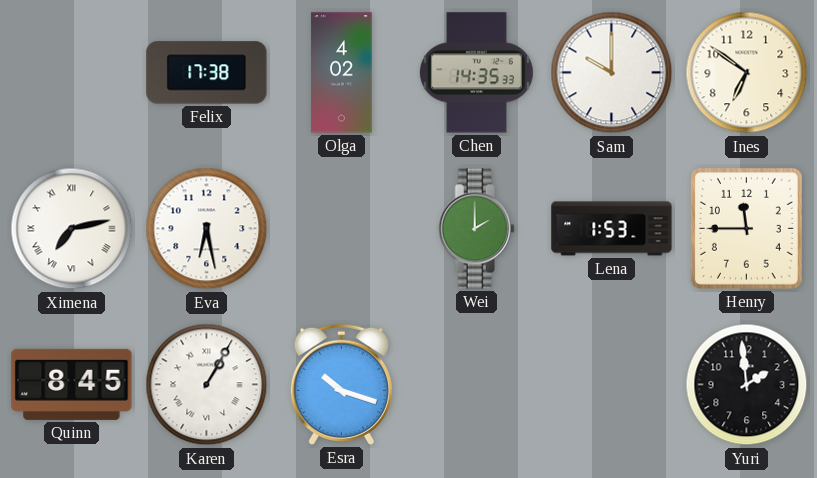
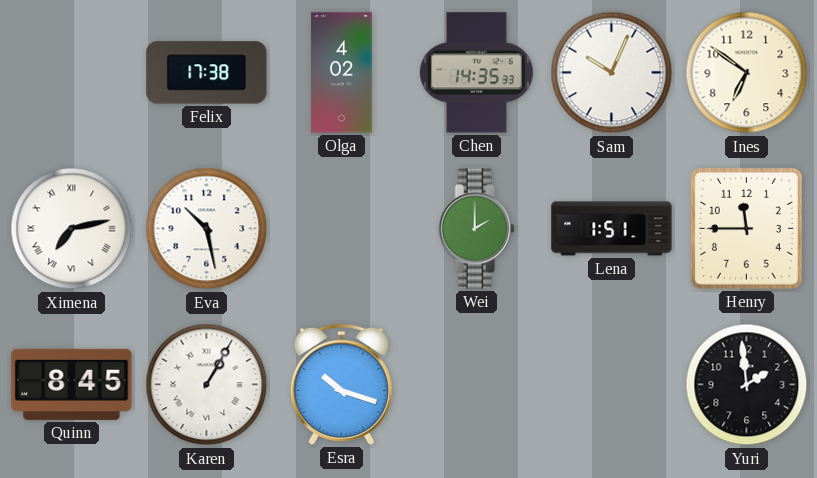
Sam: 10:00 -> 10:04
Eva: 6:28 -> 10:28
Lena: 1:53 -> 1:51
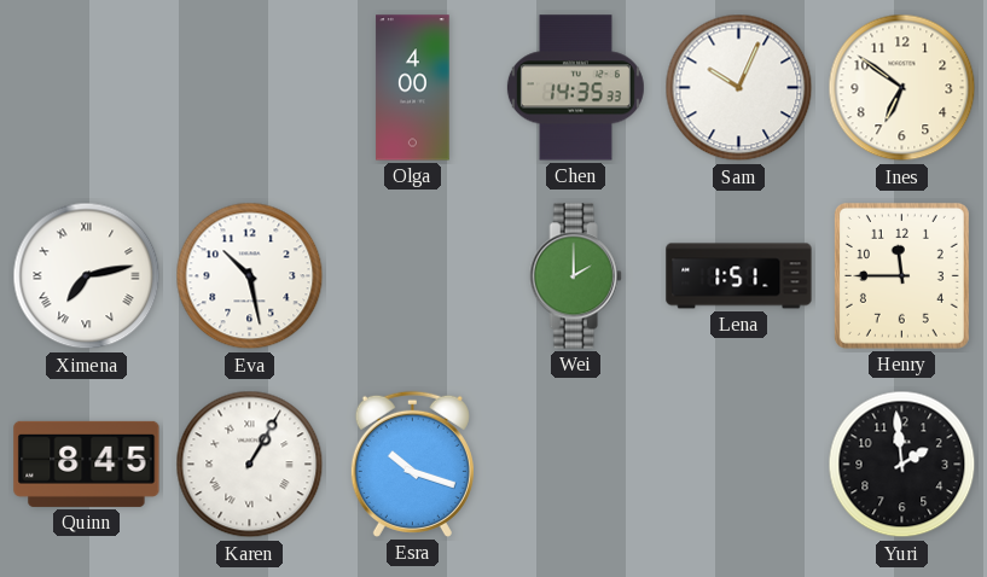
Felix: 17:38 -> none
Olga: 4:02 -> 4:00
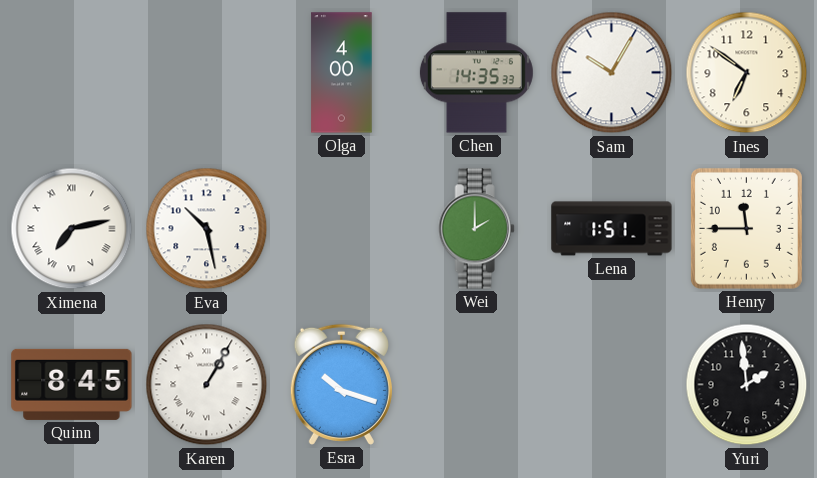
Sam: 10:04 -> 10:05
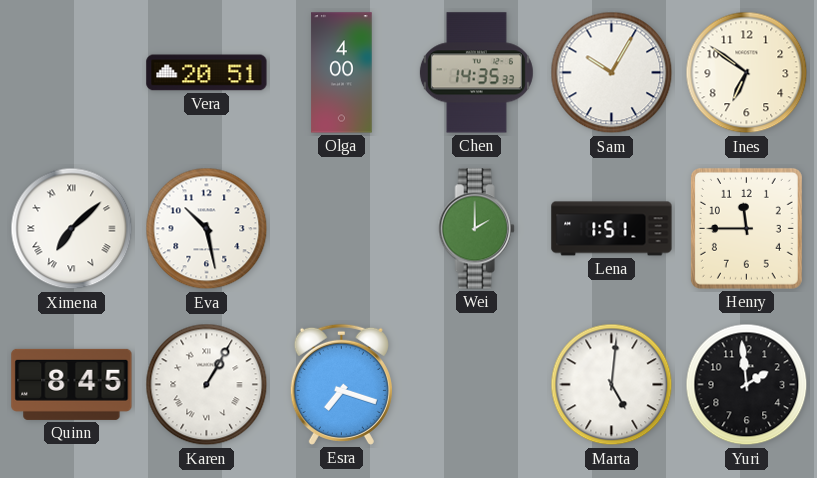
Vera: none -> 20:51
Ximena: 7:13 -> 7:08
Esra: 10:18 -> 7:18
Marta: none -> 5:01
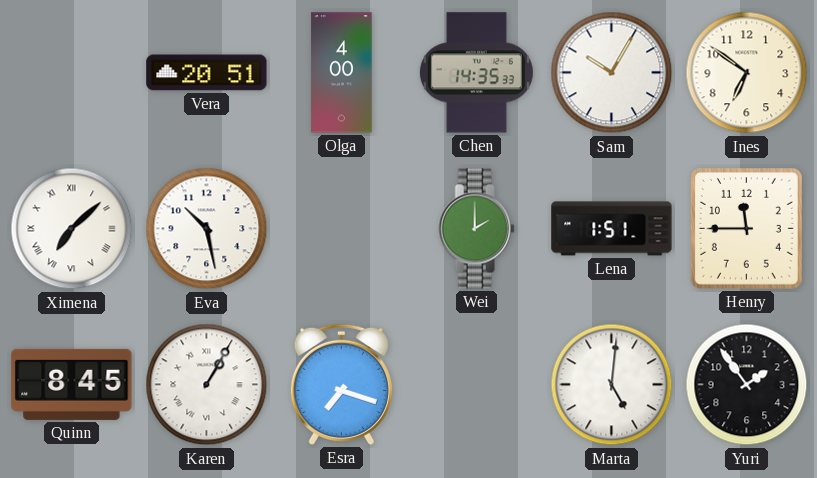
Yuri: 1:59 -> 1:54
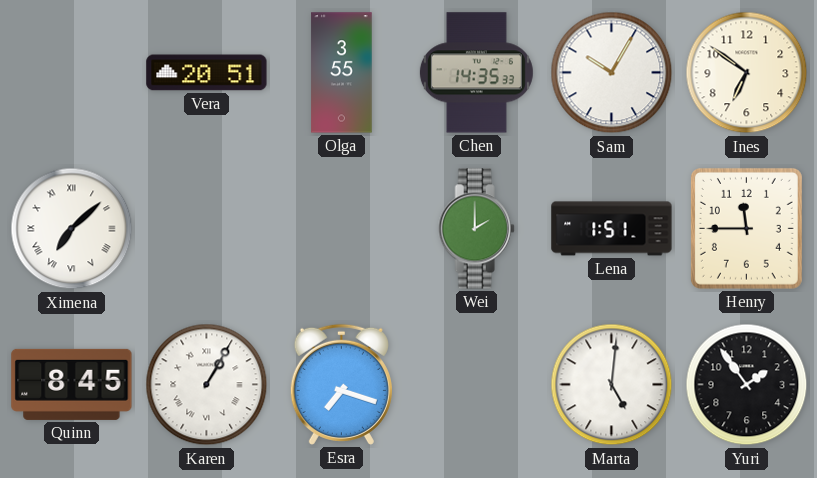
Olga: 4:00 -> 3:55
Eva: 10:28 -> none
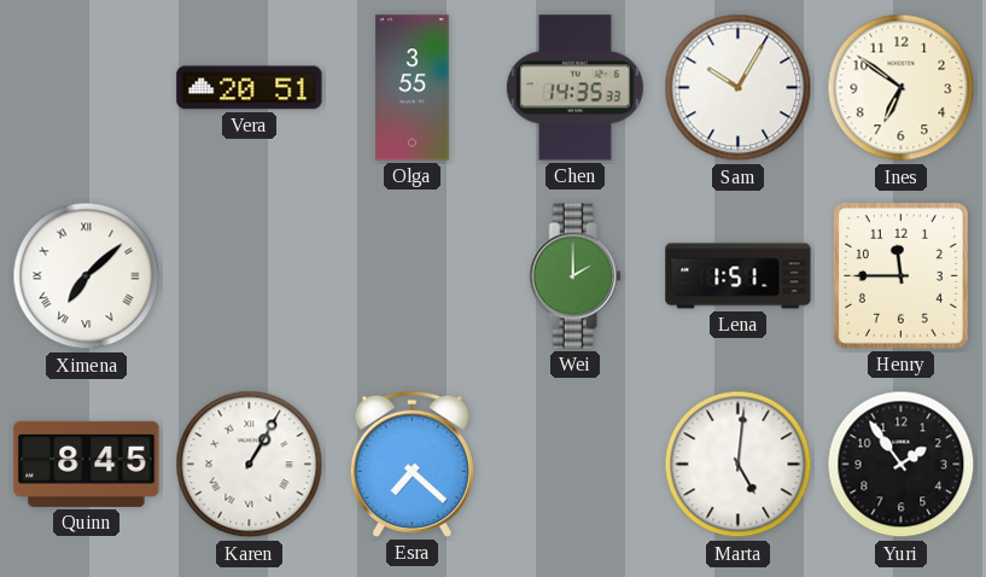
Esra: 7:18 -> 7:22
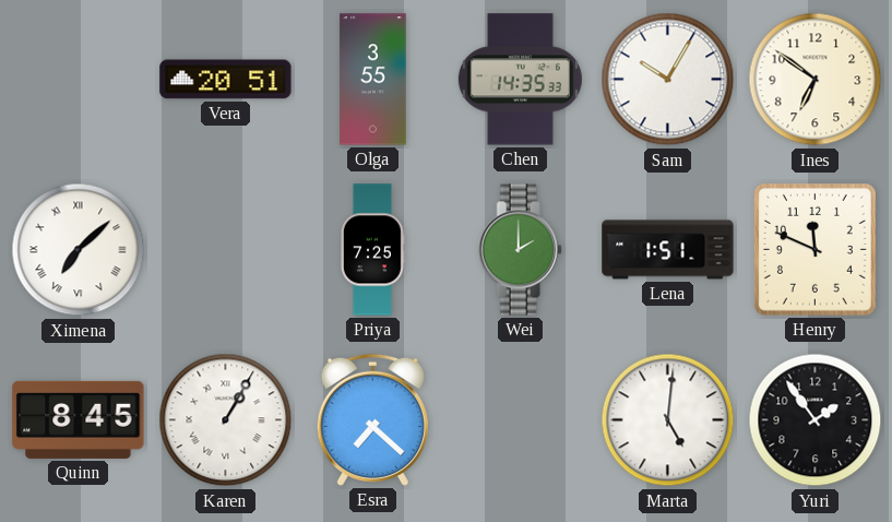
Priya: none -> 7:25
Henry: 11:45 -> 11:49
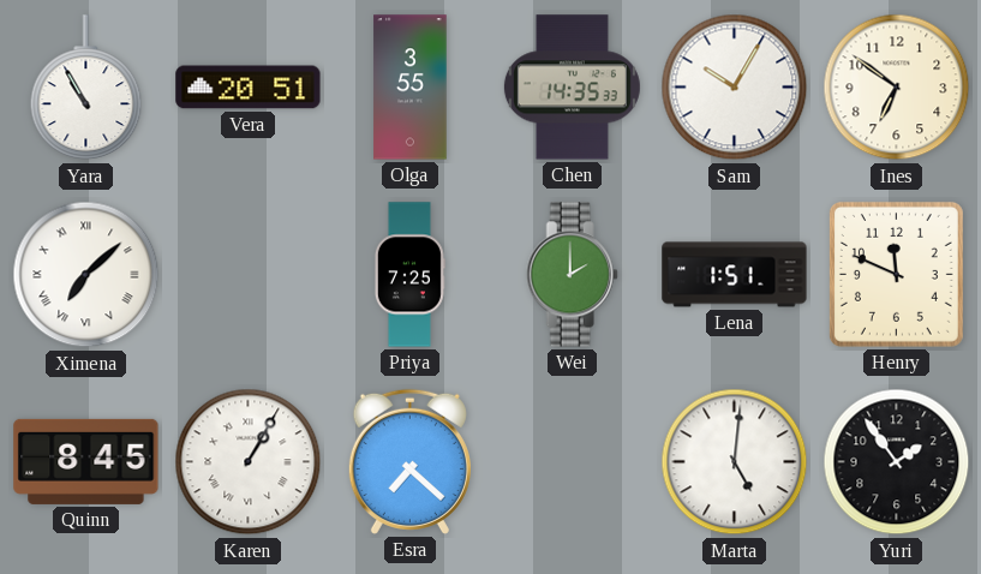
Yara: none -> 10:55
